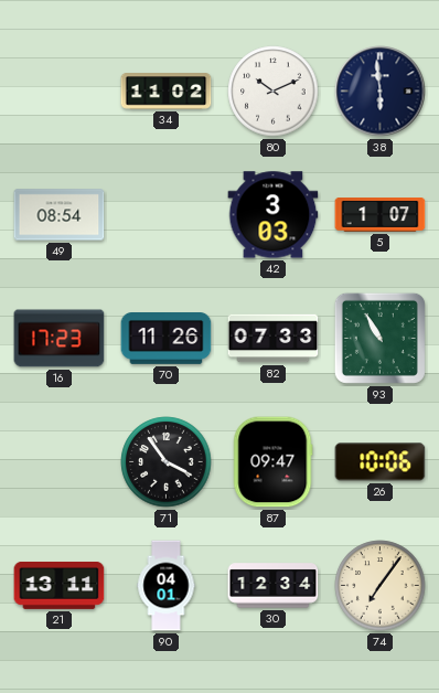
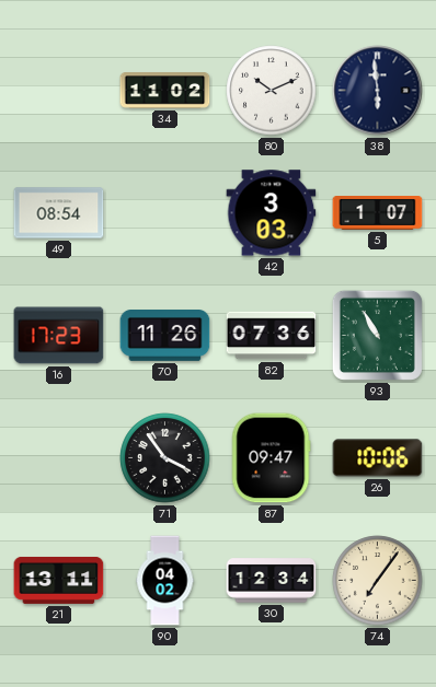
82: 07:33 -> 07:36
90: 04:01 -> 04:02
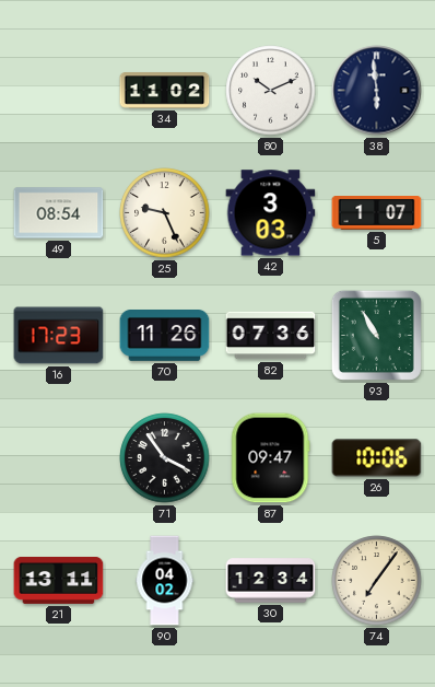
25: none -> 9:26
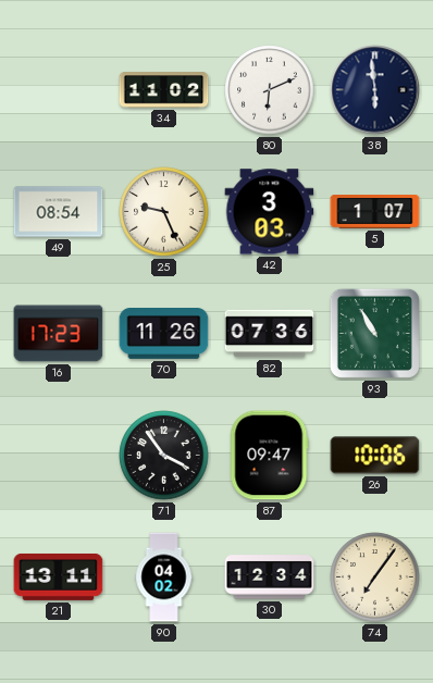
80: 10:11 -> 6:11
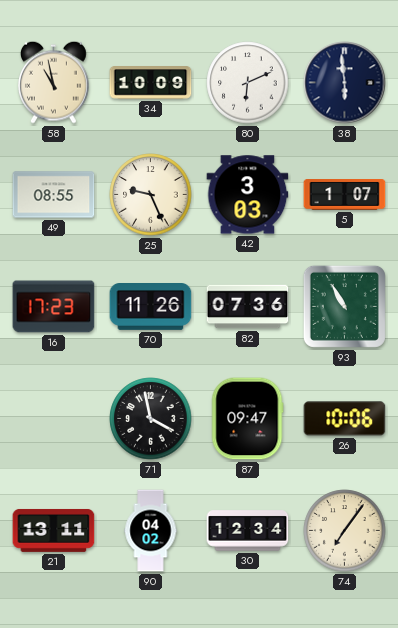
58: none -> 10:58
34: 11:02 -> 10:09
49: 08:54 -> 08:55
71: 3:54 -> 3:58
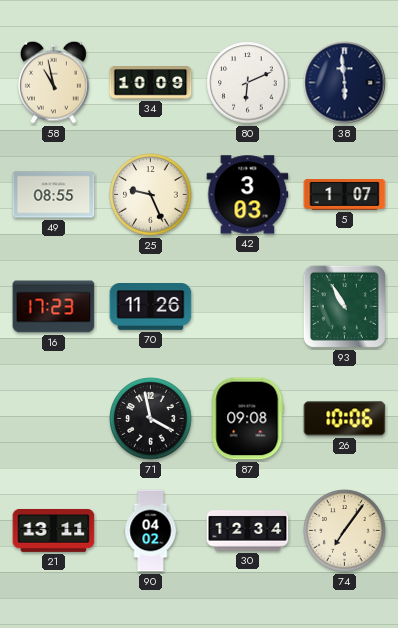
82: 07:36 -> none
87: 09:47 -> 09:08
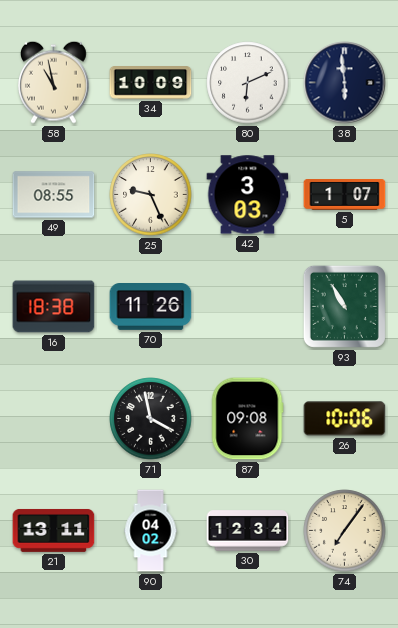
16: 17:23 -> 18:38
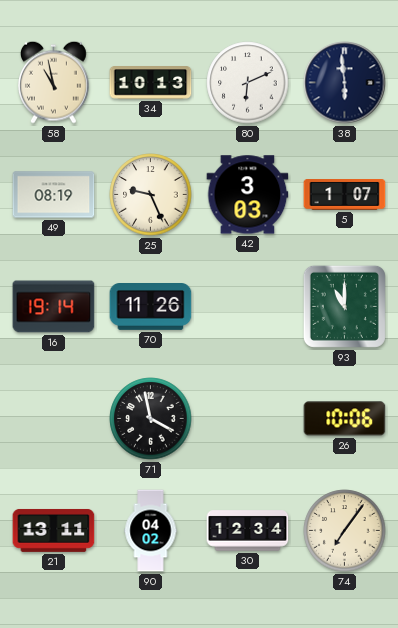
34: 10:09 -> 10:13
49: 08:55 -> 08:19
16: 18:38 -> 19:14
93: 10:55 -> 11:00
87: 09:08 -> none
